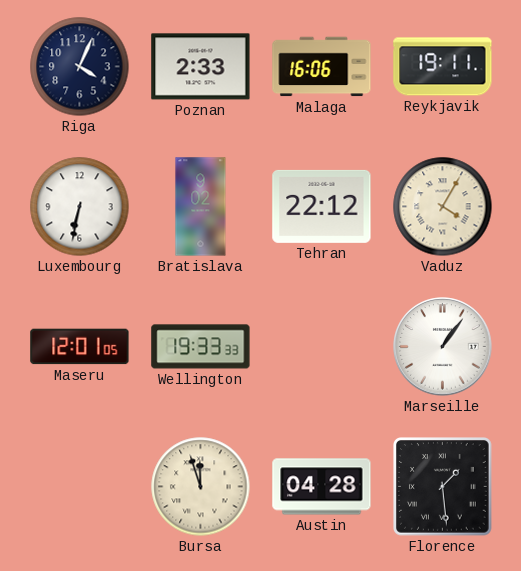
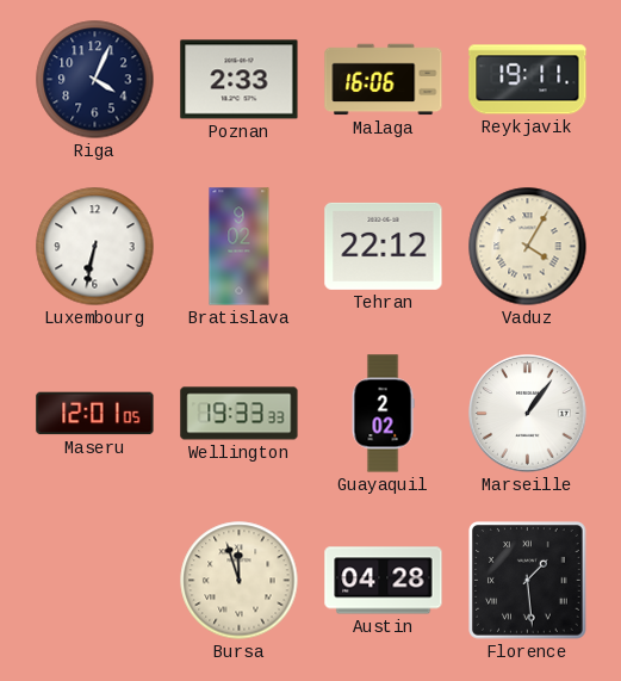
Guayaquil: none -> 2:02
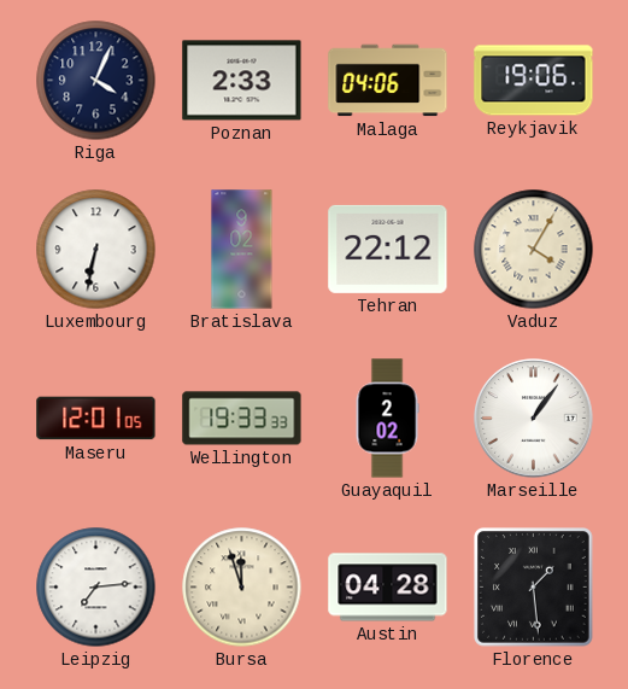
Malaga: 16:06 -> 04:06
Reykjavik: 19:11 -> 19:06
Leipzig: none -> 7:14
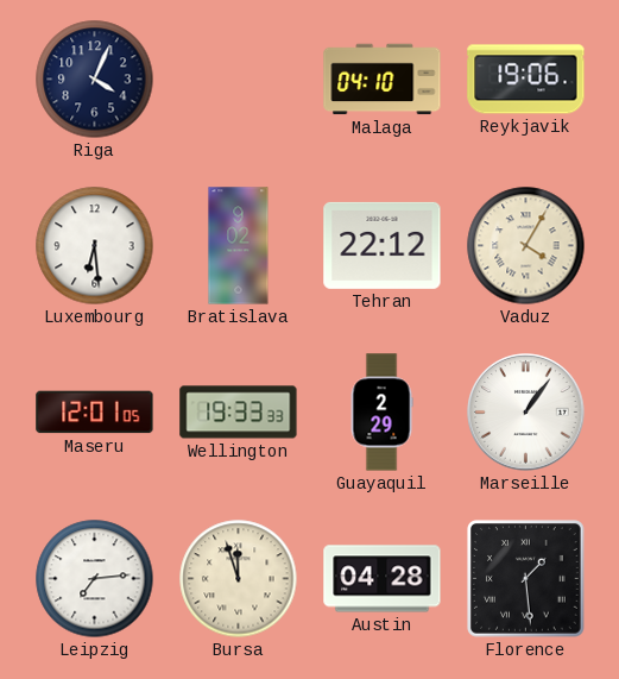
Poznan: 2:33 -> none
Malaga: 04:06 -> 04:10
Luxembourg: 6:32 -> 6:29
Guayaquil: 2:02 -> 2:29
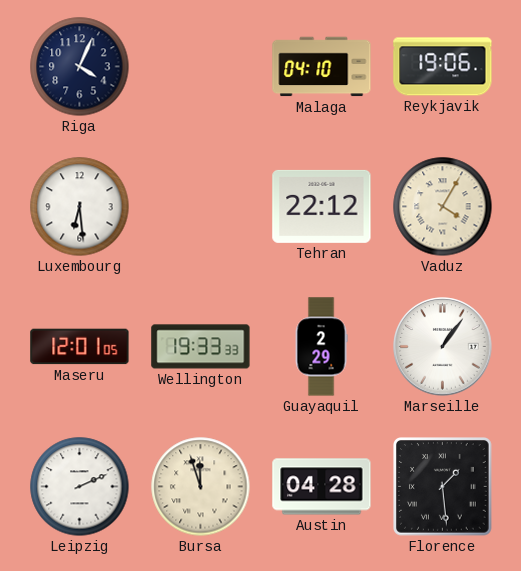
Bratislava: 9:02 -> none
Leipzig: 7:14 -> 2:11
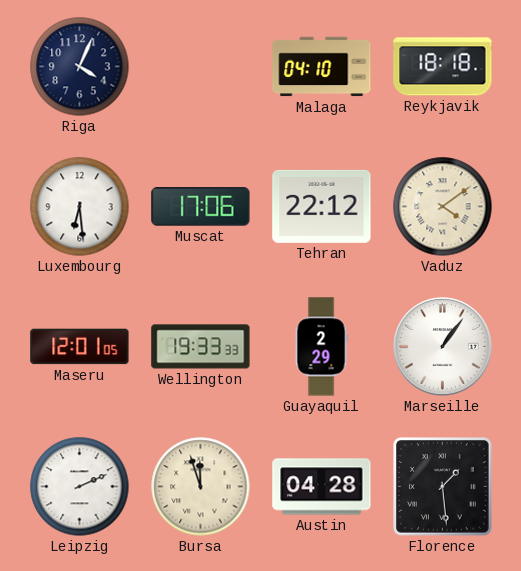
Reykjavik: 19:06 -> 18:18
Muscat: none -> 17:06
Vaduz: 4:05 -> 4:09
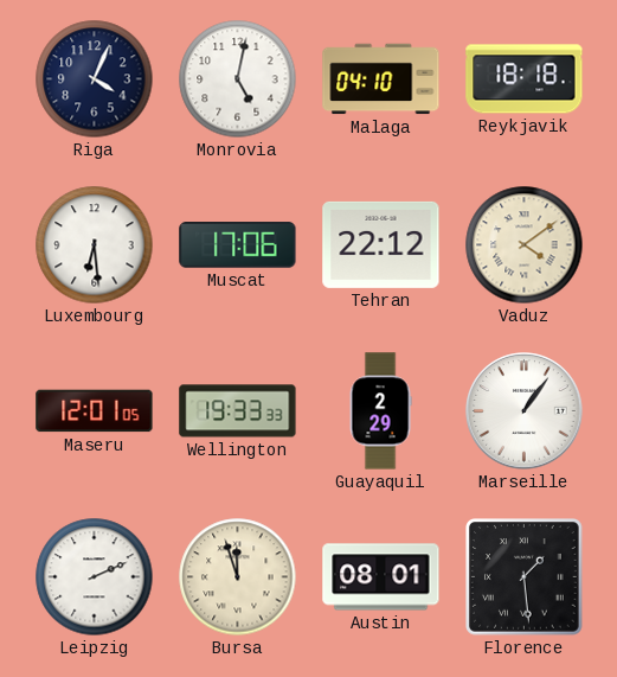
Monrovia: none -> 5:02
Austin: 04:28 -> 08:01
